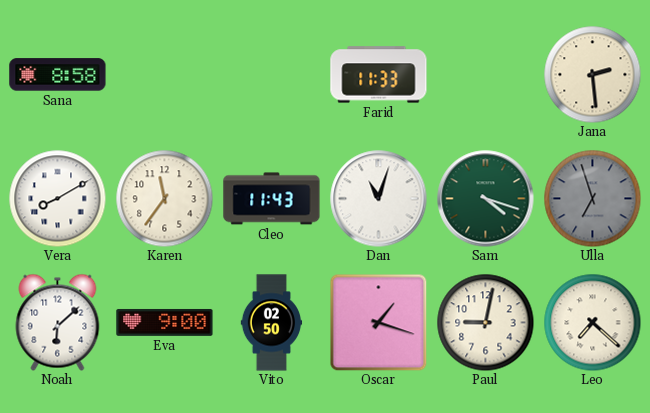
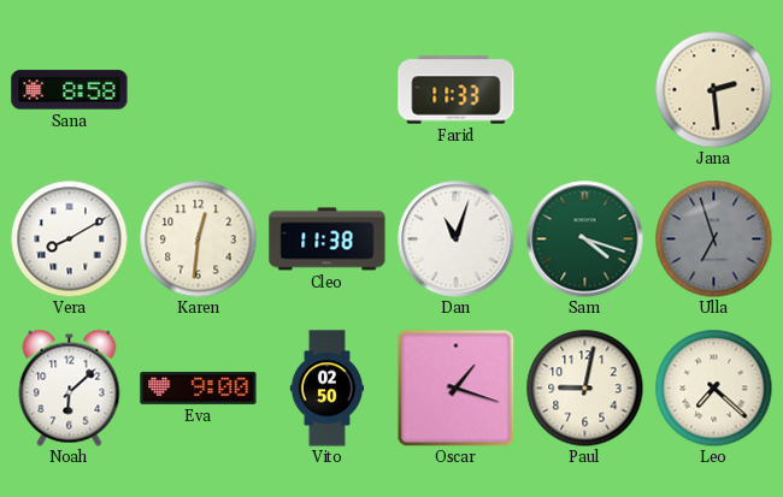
Karen: 11:36 -> 12:31
Cleo: 11:43 -> 11:38
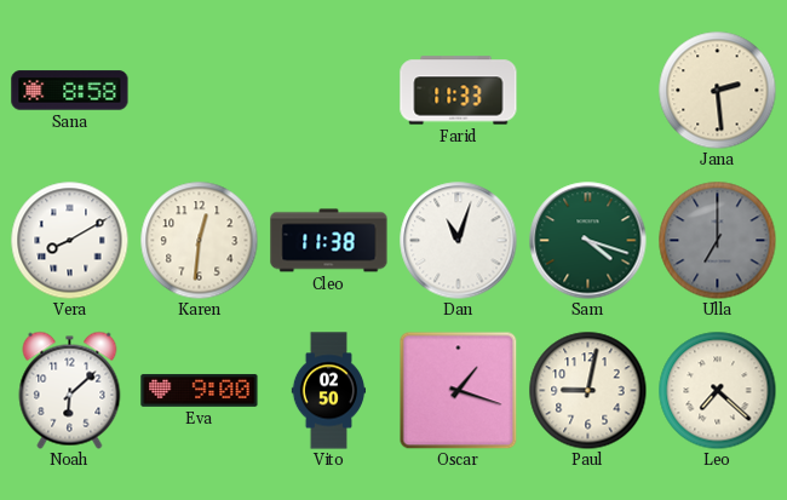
Ulla: 6:57 -> 7:00
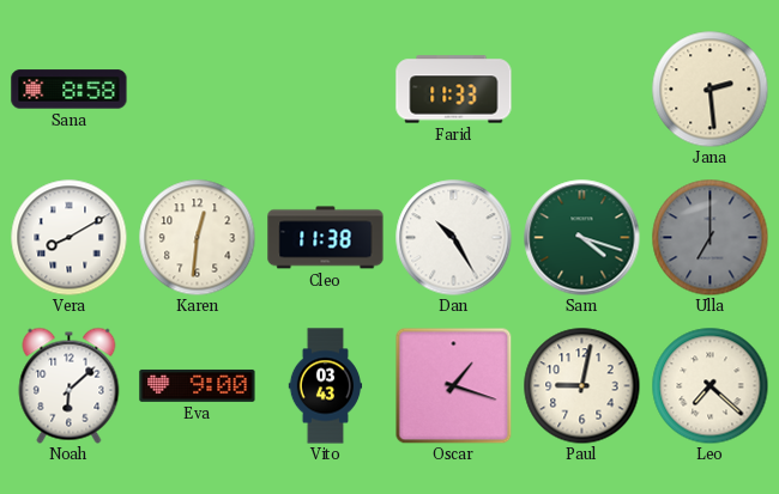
Dan: 11:03 -> 10:25
Vito: 02:50 -> 03:43
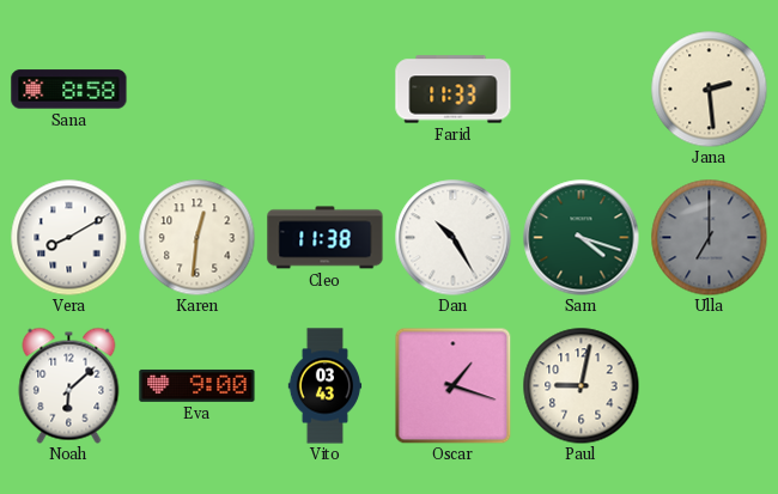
Leo: 7:22 -> none
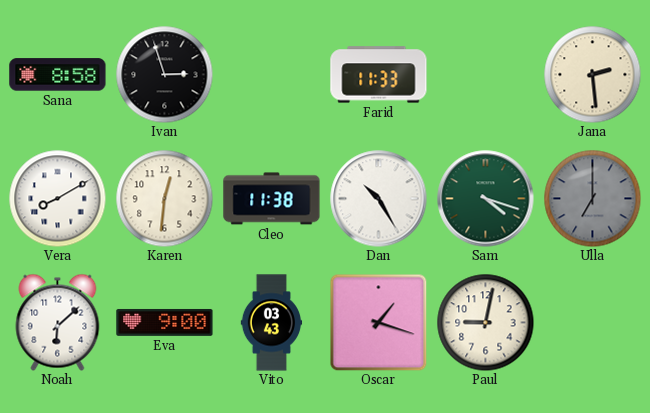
Ivan: none -> 2:57
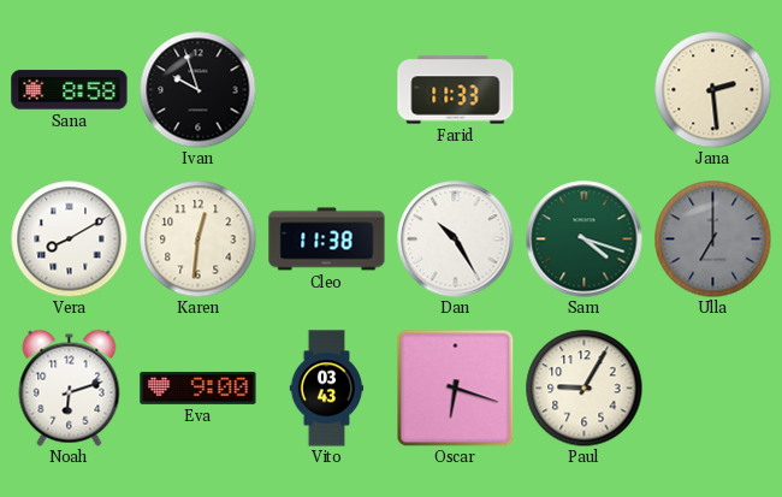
Ivan: 2:57 -> 9:57
Noah: 6:08 -> 6:12
Oscar: 1:18 -> 6:18
Paul: 9:02 -> 9:05
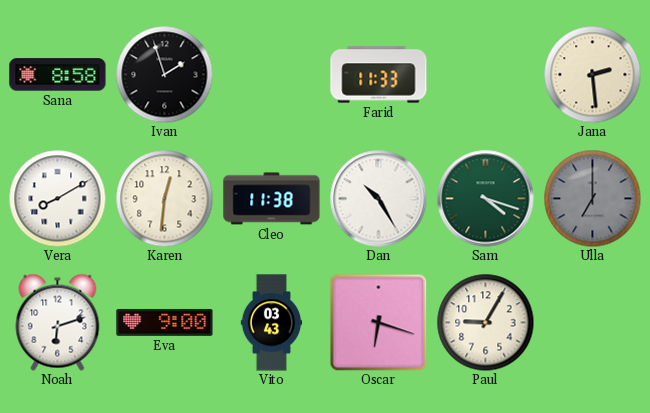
Ivan: 9:57 -> 1:57
